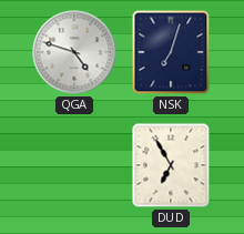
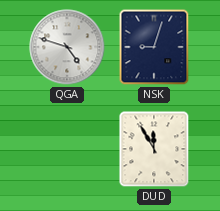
NSK: 7:03 -> 9:03
DUD: 6:55 -> 11:55
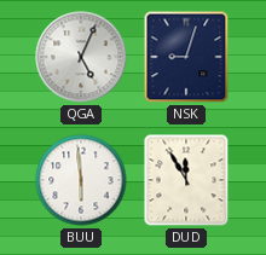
QGA: 4:48 -> 5:04
BUU: none -> 5:59
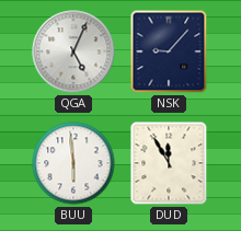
NSK: 9:03 -> 9:07
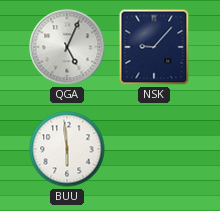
DUD: 11:55 -> none
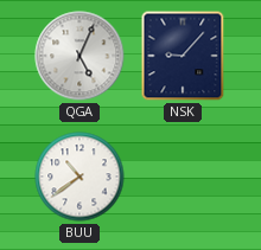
BUU: 5:59 -> 10:39
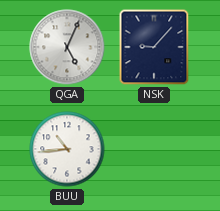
BUU: 10:39 -> 10:44
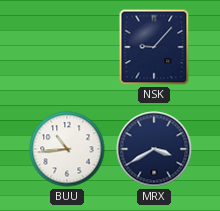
QGA: 5:04 -> none
MRX: none -> 3:40
